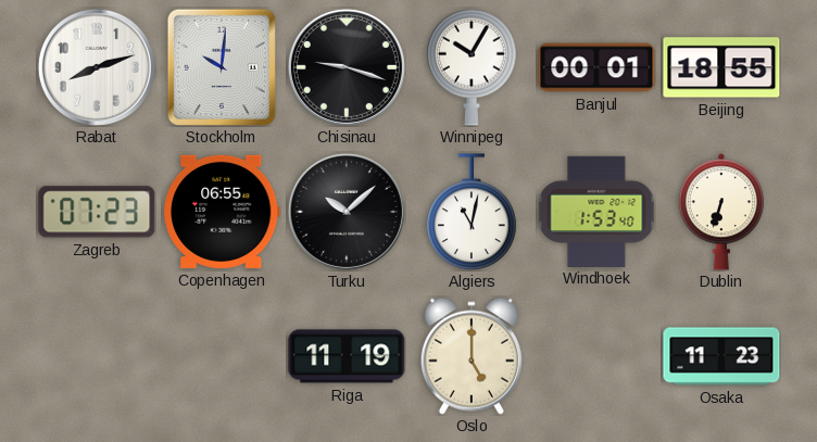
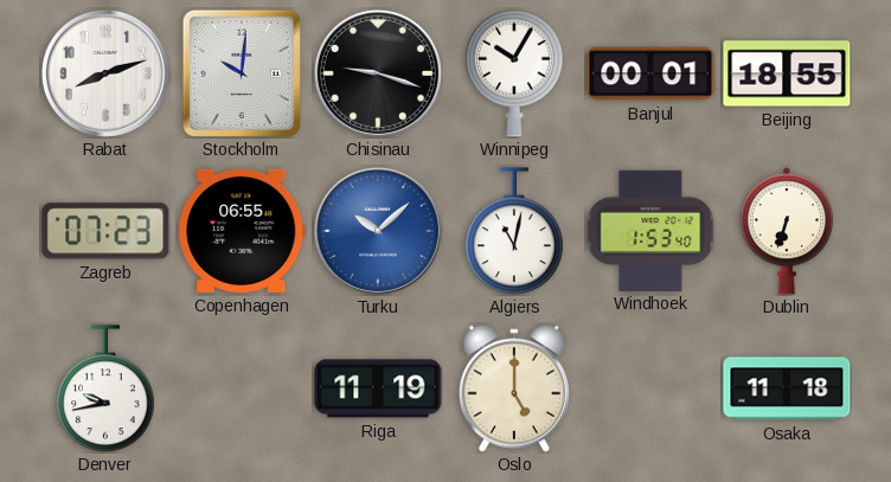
Turku dial: black -> blue
Denver: none -> 9:43
Osaka: 11:23 -> 11:18
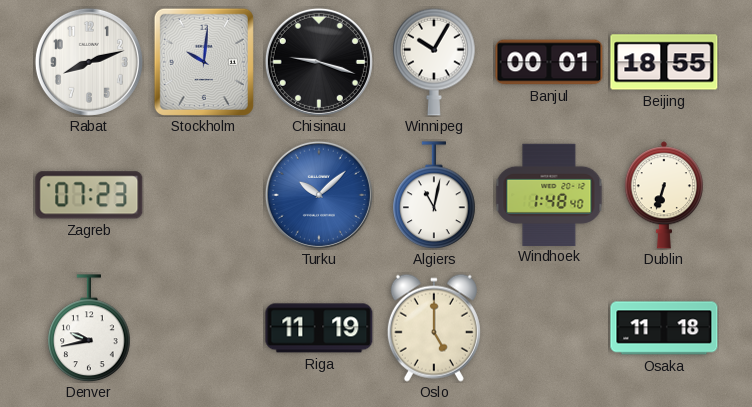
Copenhagen: 06:55 -> none
Windhoek: 1:53 -> 1:48
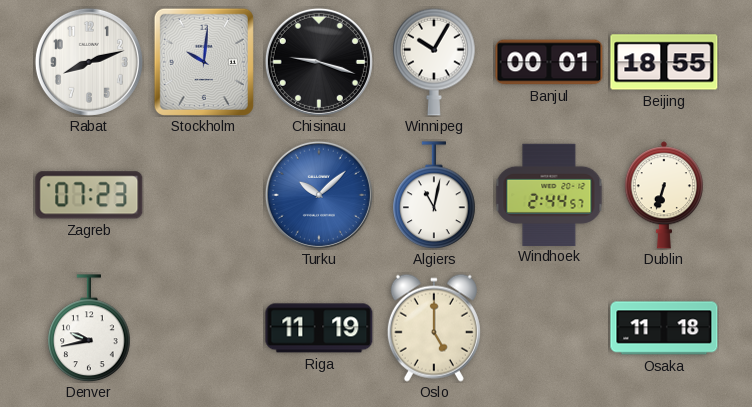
Windhoek: 1:48 -> 2:44
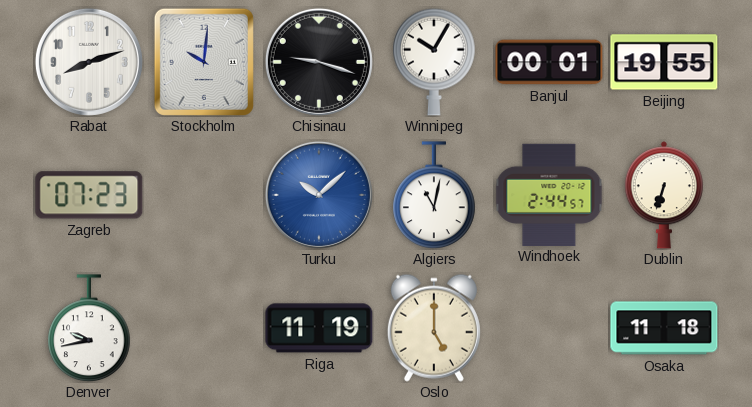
Beijing: 18:55 -> 19:55
